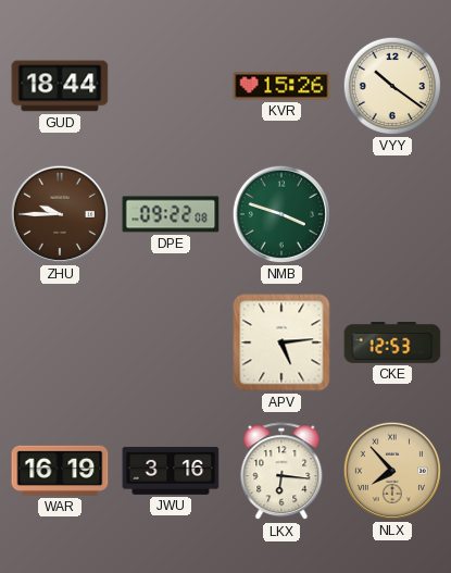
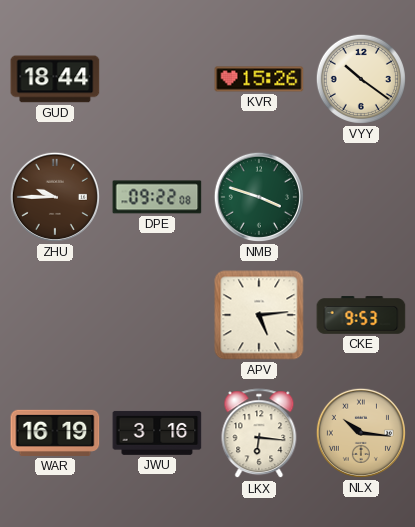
CKE: 12:53 -> 9:53
NLX: 7:53 -> 10:16
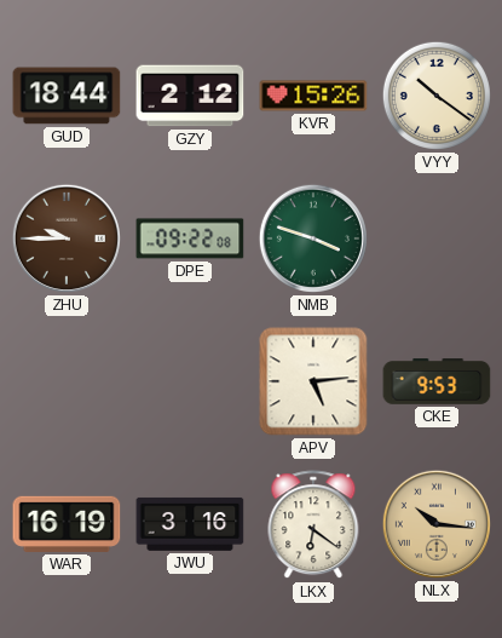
GZY: none -> 2:12
LKX: 6:16 -> 6:21
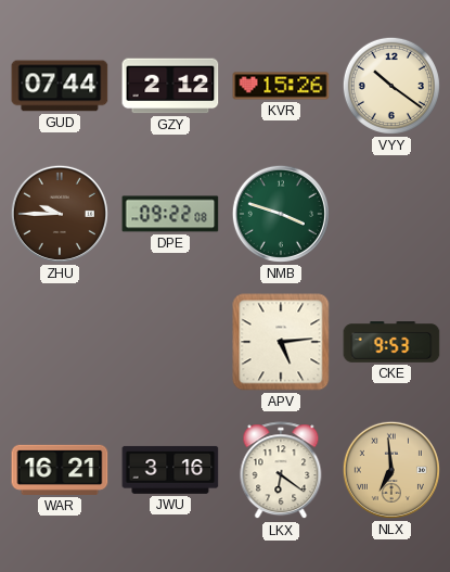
GUD: 18:44 -> 07:44
WAR: 16:19 -> 16:21
NLX: 10:16 -> 6:59
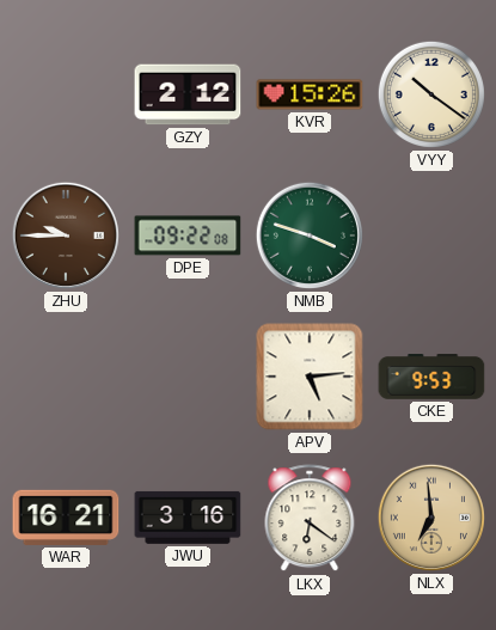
GUD: 07:44 -> none
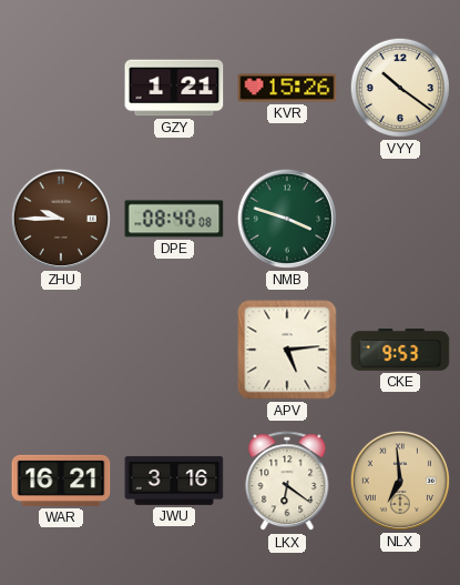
GZY: 2:12 -> 1:21
DPE: 09:22 -> 08:40
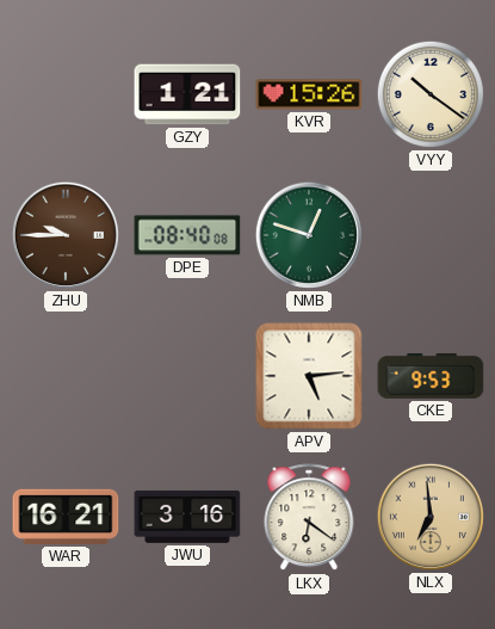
NMB: 3:48 -> 12:48
